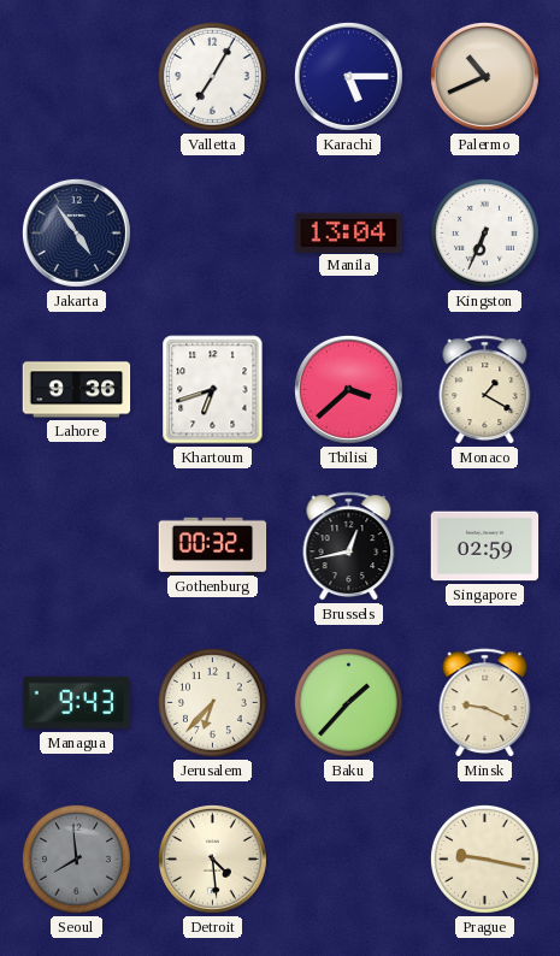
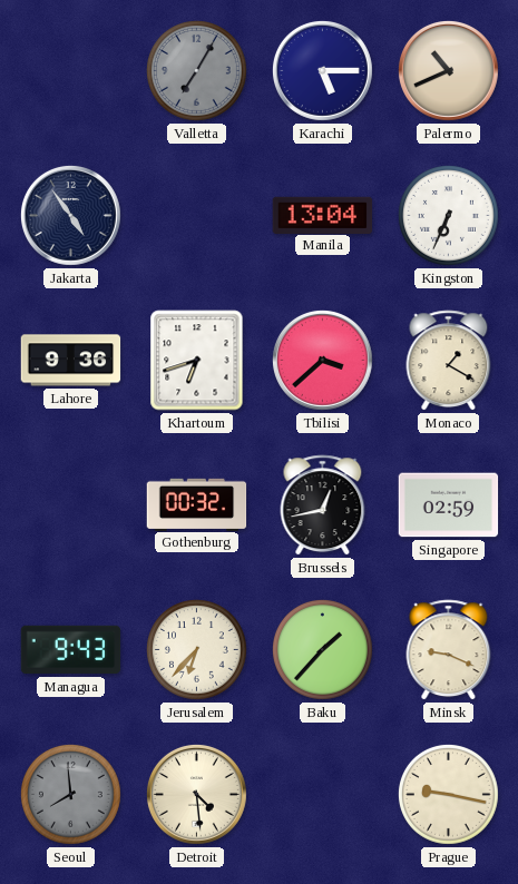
Valletta dial: white -> grey
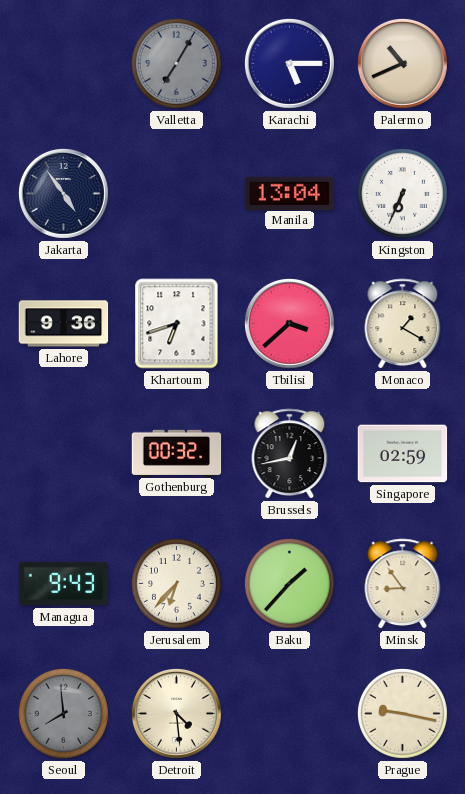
Minsk: 9:19 -> 8:54
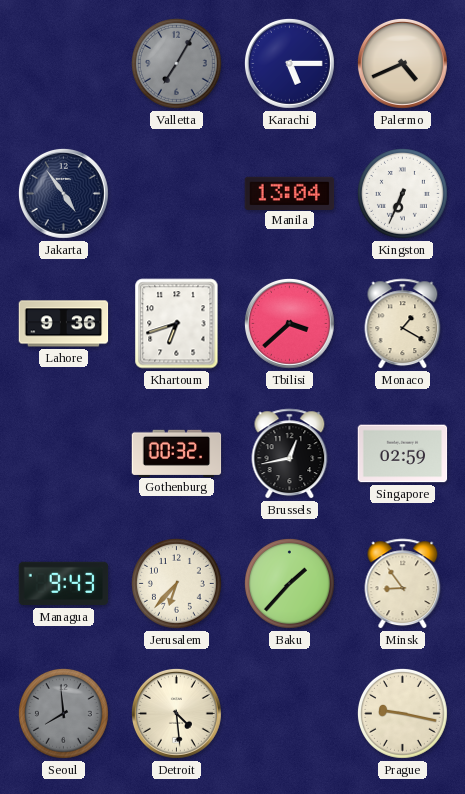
Palermo: 10:41 -> 4:41
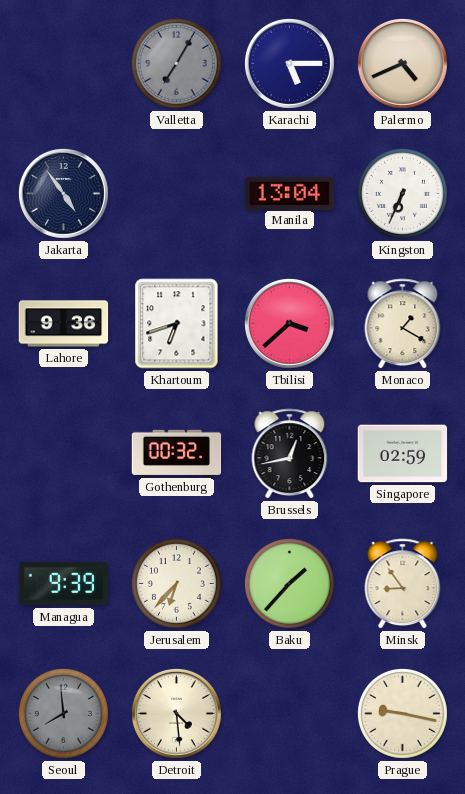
Managua: 9:43 -> 9:39
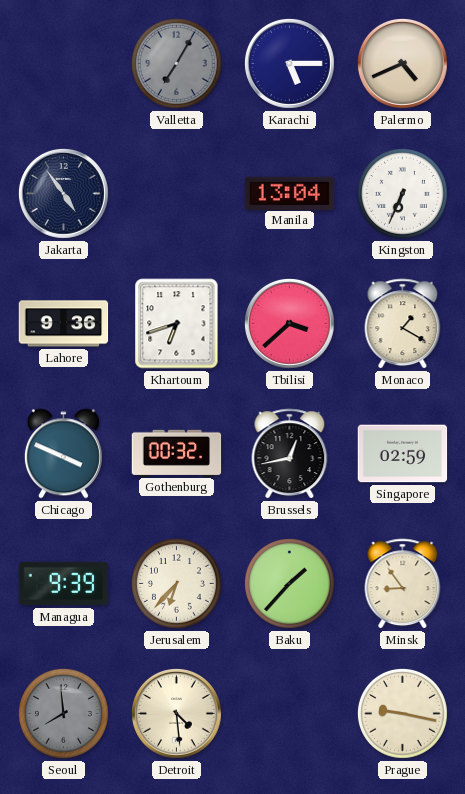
Chicago: none -> 3:49
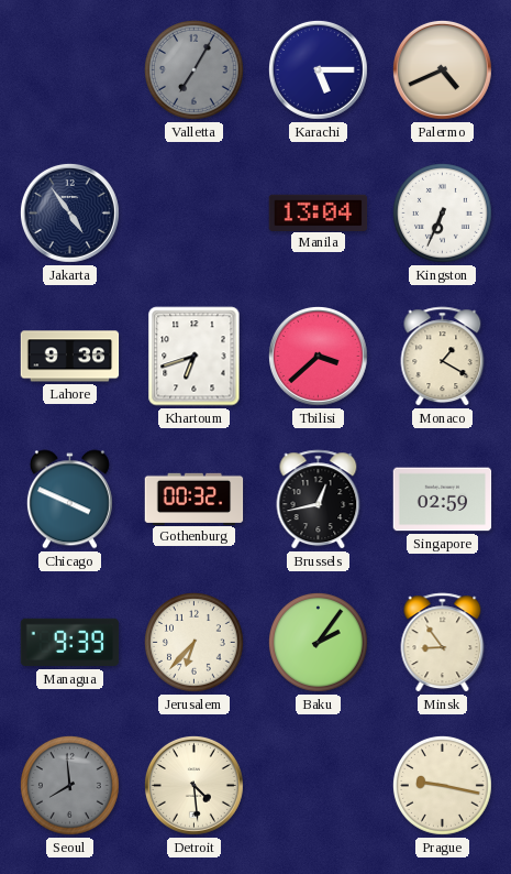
Baku: 1:37 -> 2:06
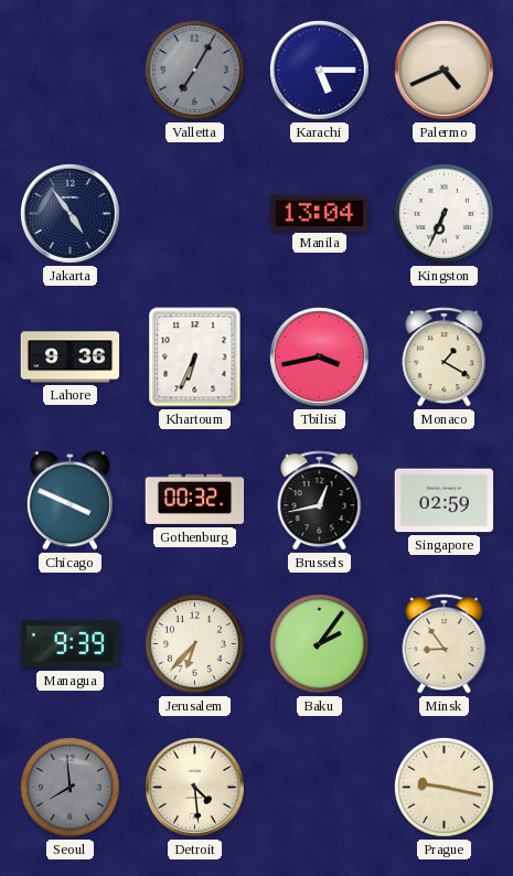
Khartoum: 6:42 -> 6:34
Tbilisi: 3:38 -> 3:43
